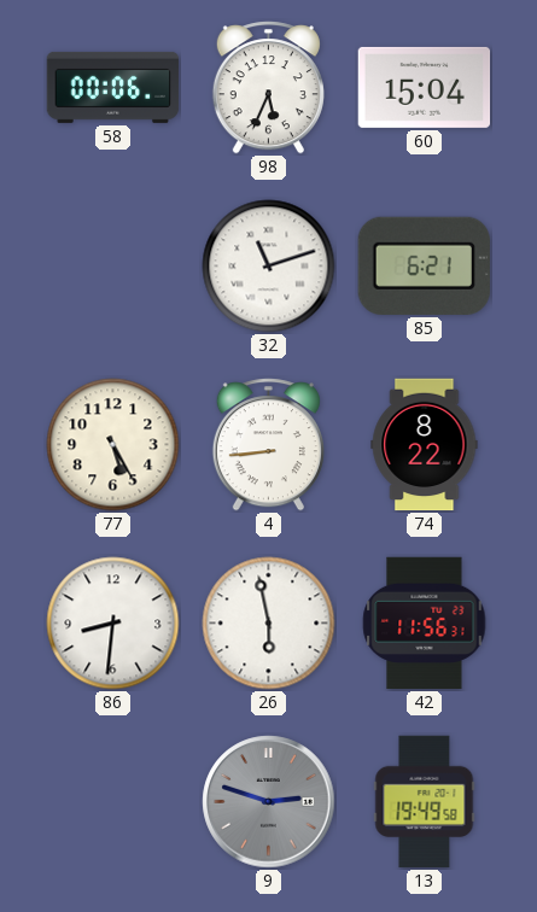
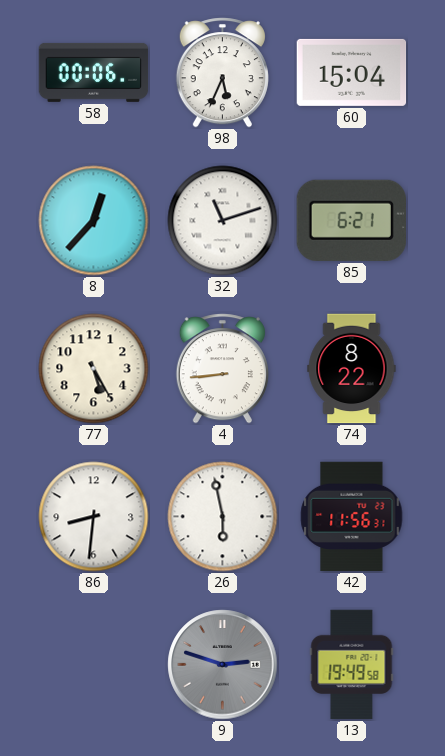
8: none -> 12:37
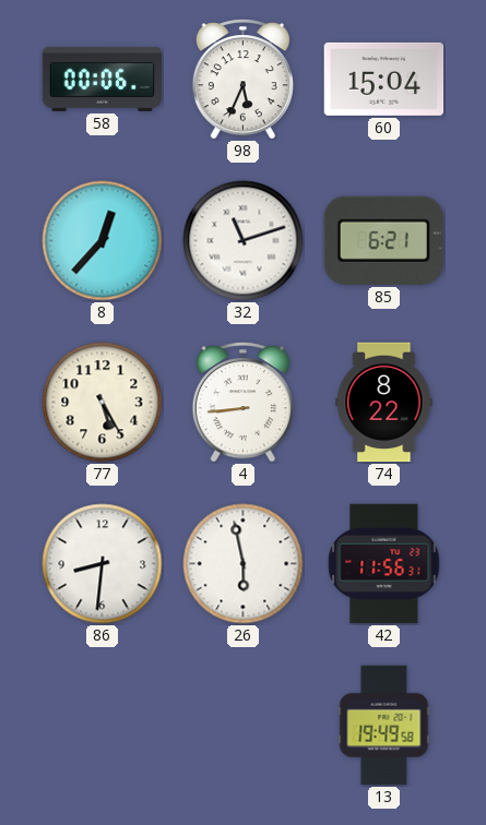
9: 2:48 -> none
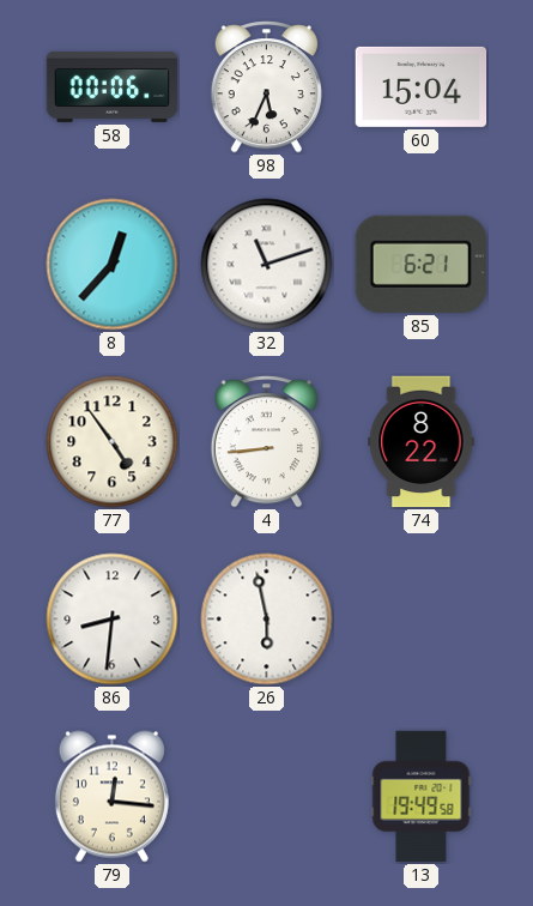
77: 5:25 -> 4:54
42: 11:56 -> none
79: none -> 12:16
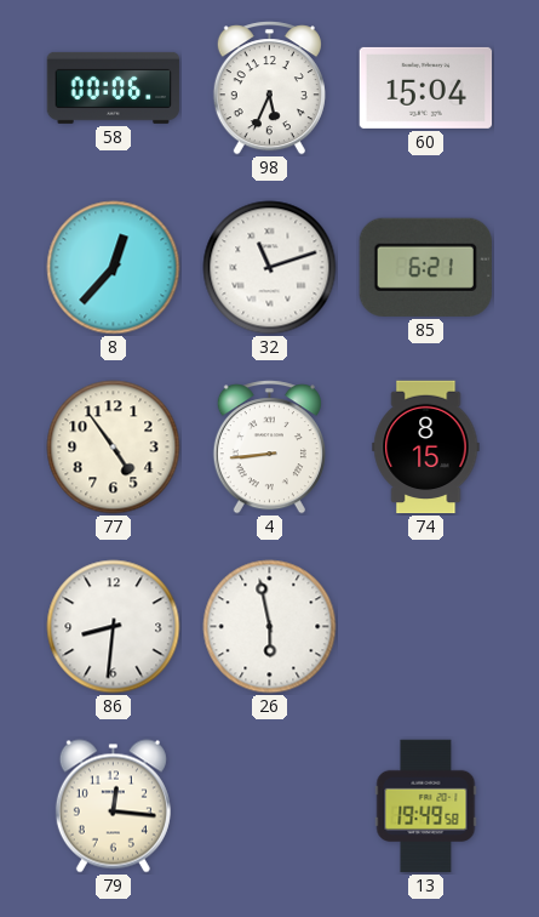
74: 8:22 -> 8:15
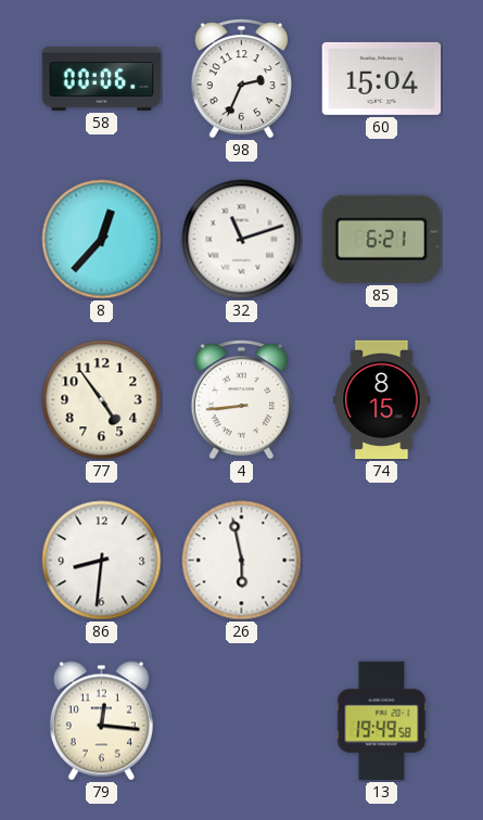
98: 5:34 -> 2:34
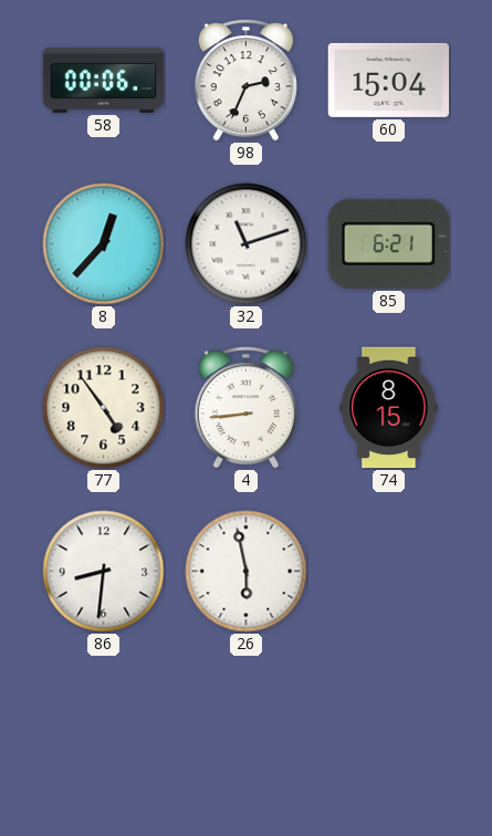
79: 12:16 -> none
13: 19:49 -> none
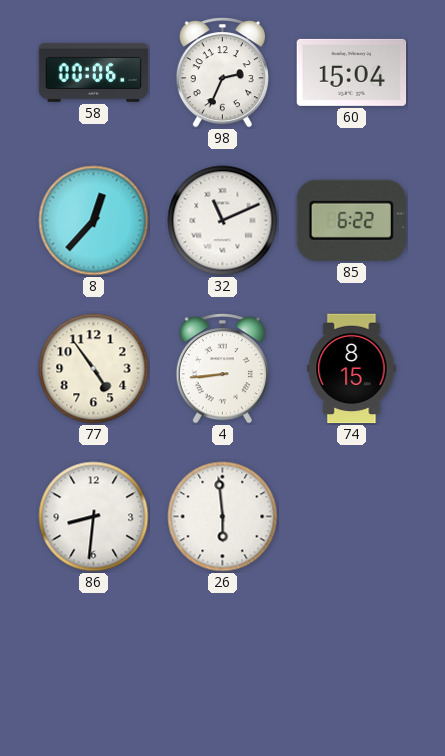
32: 11:12 -> 11:11
85: 6:21 -> 6:22
26: 5:58 -> 5:59
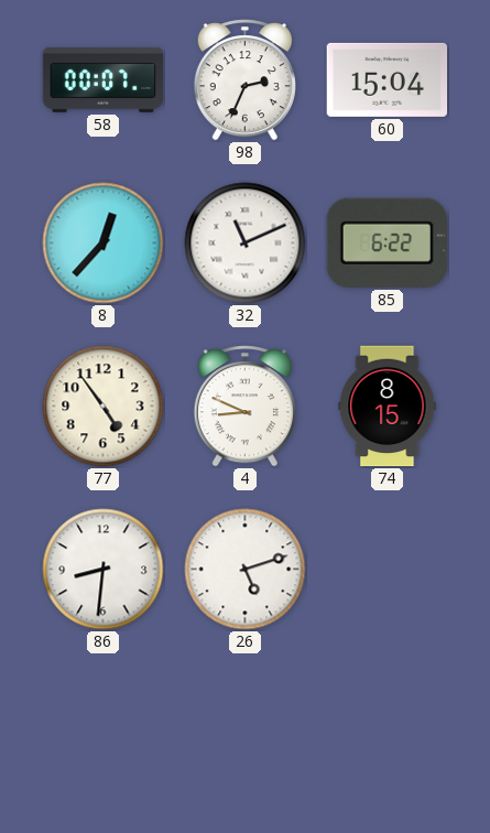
58: 00:06 -> 00:07
4: 8:44 -> 8:49
26: 5:59 -> 5:12
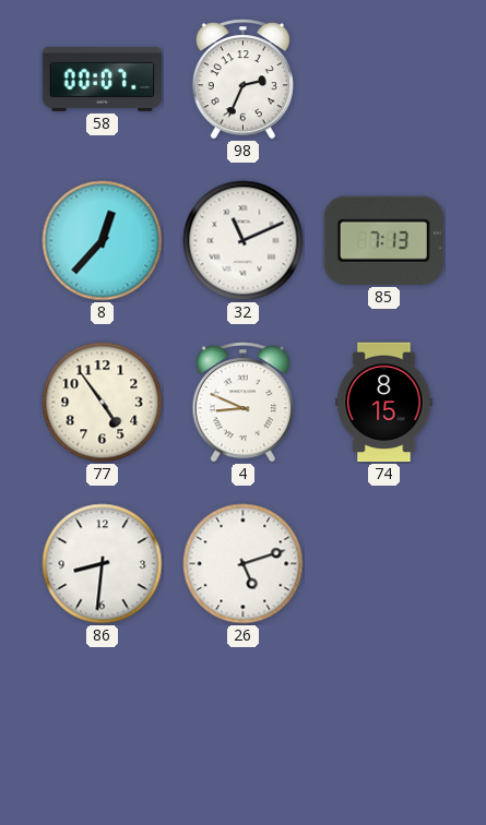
60: 15:04 -> none
85: 6:22 -> 7:13
